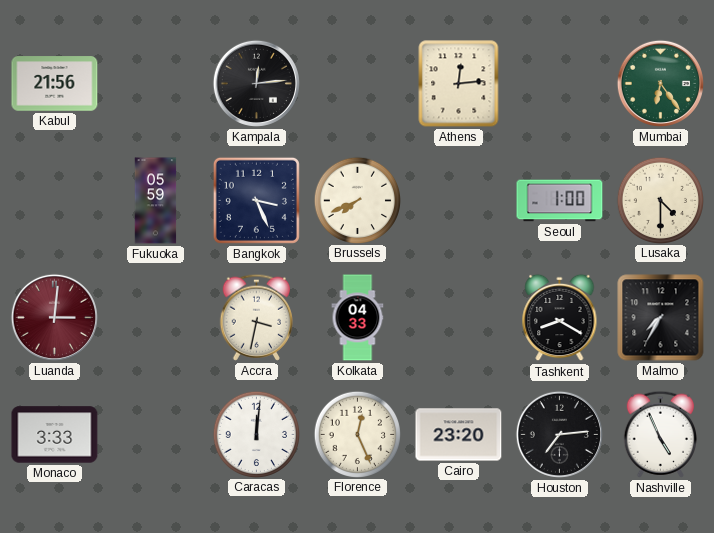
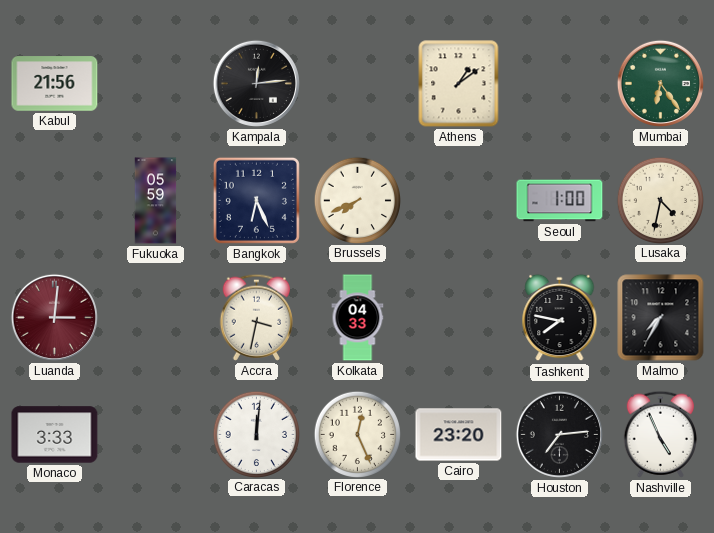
Athens: 12:14 -> 1:09
Bangkok: 3:26 -> 6:26
Lusaka: 4:30 -> 4:32
Tashkent: 8:20 -> 7:47
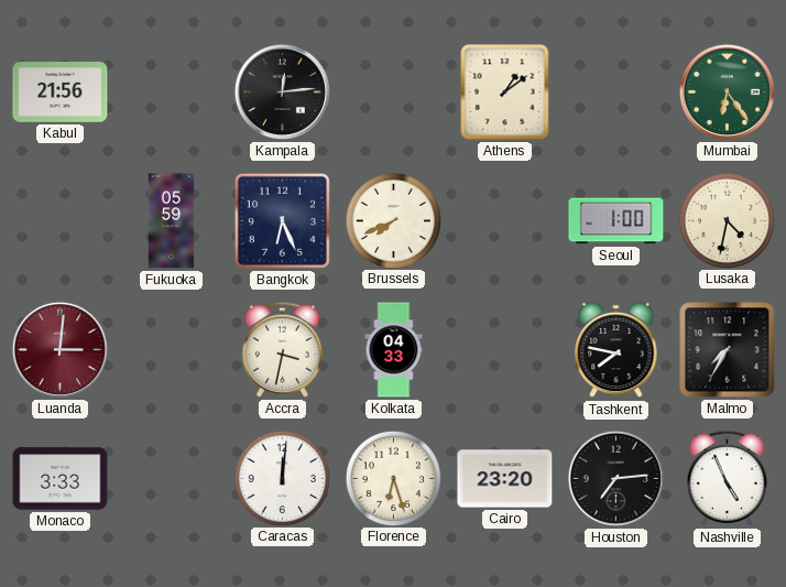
Florence: 12:26 -> 6:27
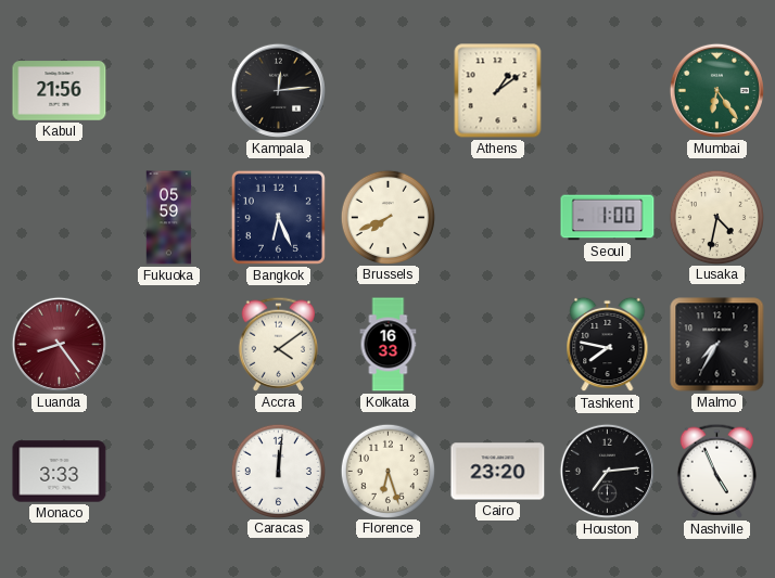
Luanda: 3:01 -> 8:24
Accra: 3:32 -> 4:09
Kolkata: 04:33 -> 16:33
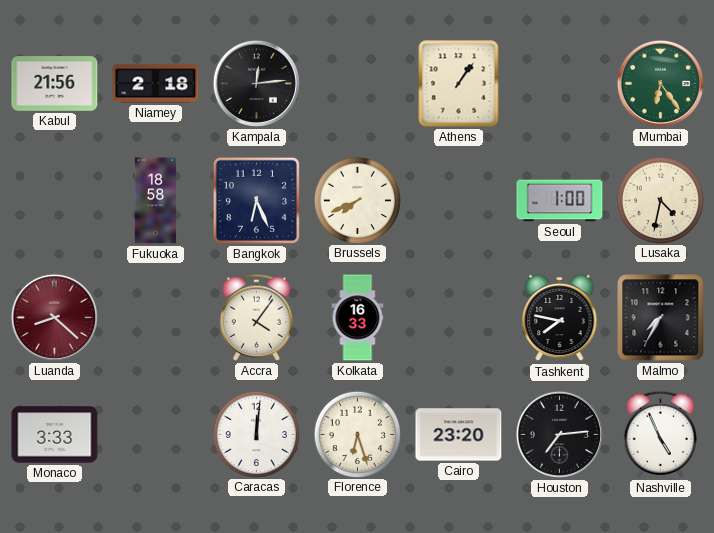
Niamey: none -> 2:18
Athens: 1:09 -> 1:06
Fukuoka: 05:59 -> 18:58
Luanda: 8:24 -> 8:22
Accra: 4:09 -> 4:06
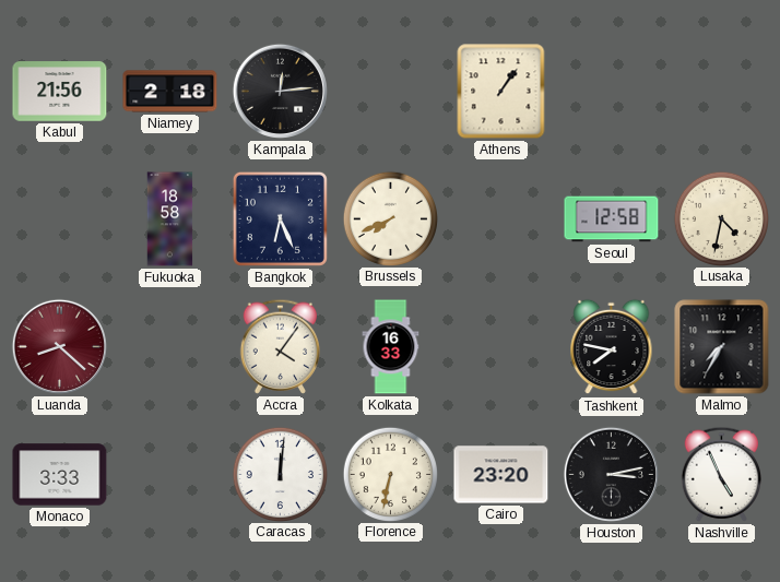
Mumbai: 6:24 -> none
Seoul: 1:00 -> 12:58
Florence: 6:27 -> 6:32
Houston: 7:14 -> 3:13
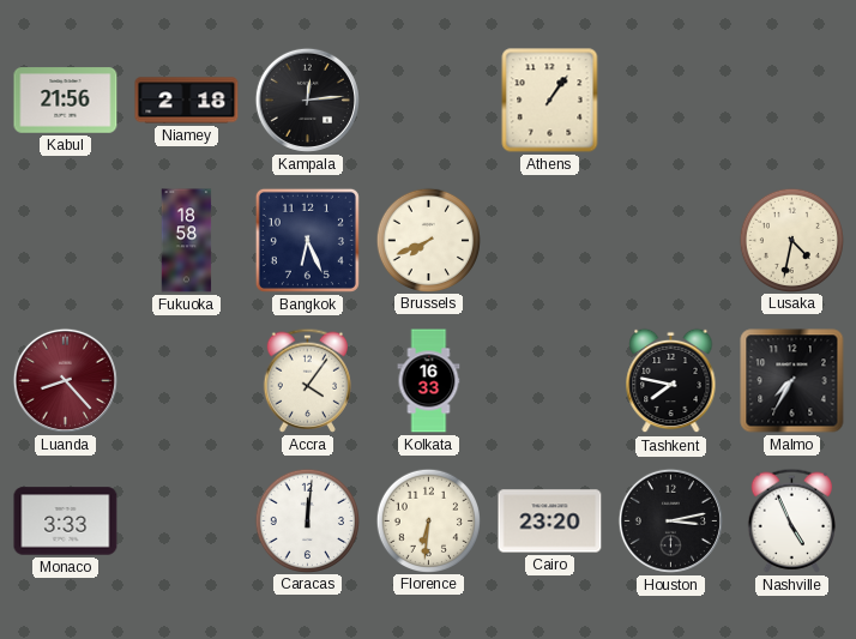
Seoul: 12:58 -> none
Luanda: 8:22 -> 8:23
Florence: 6:32 -> 6:31
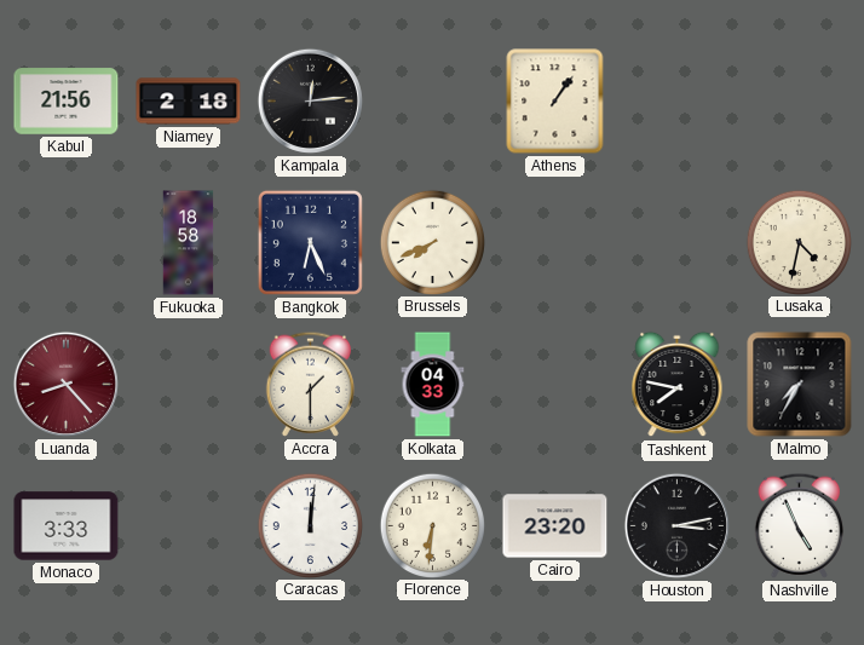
Accra: 4:06 -> 1:30
Kolkata: 16:33 -> 04:33
